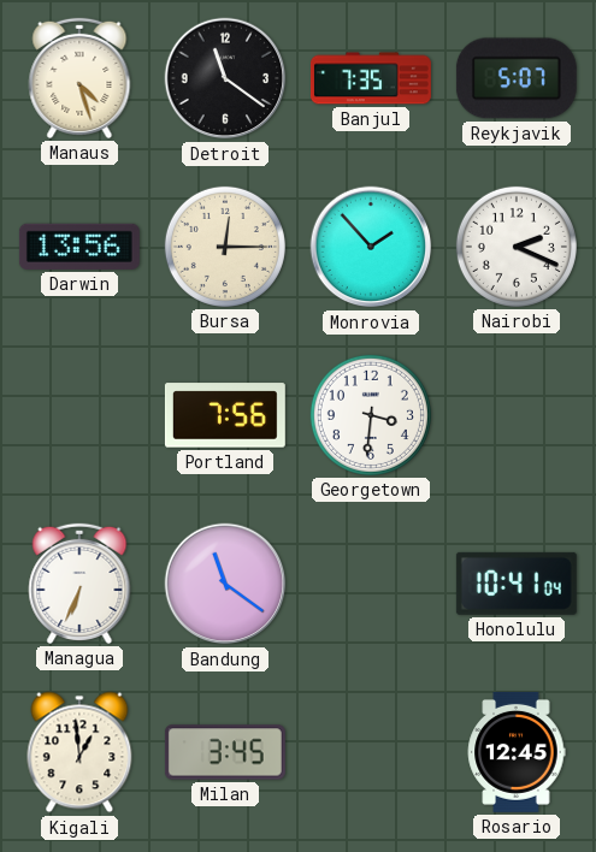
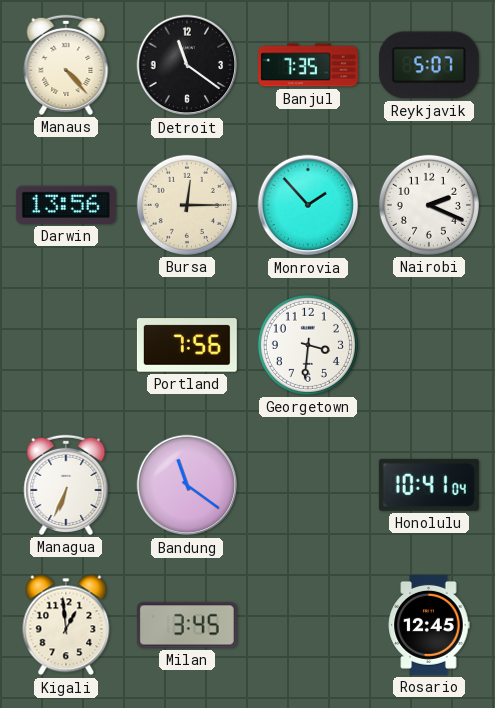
Manaus: 4:27 -> 4:23
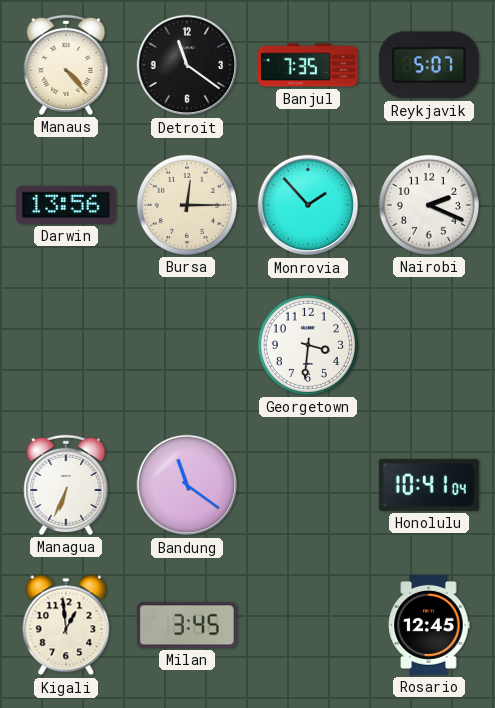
Portland: 7:56 -> none
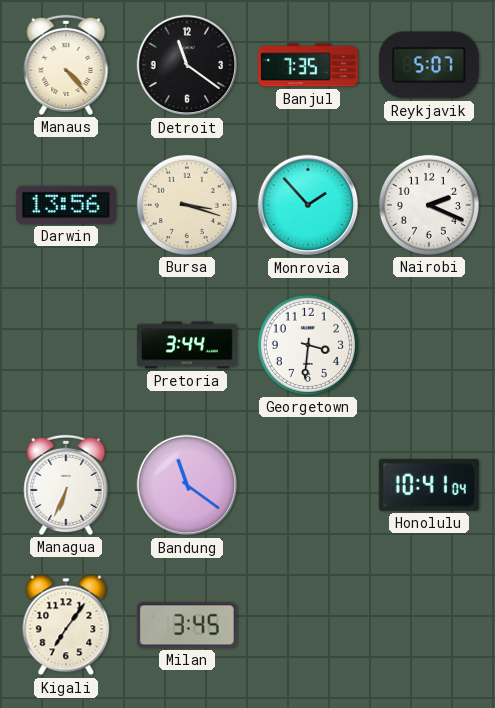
Bursa: 12:15 -> 3:18
Pretoria: none -> 3:44
Kigali: 12:59 -> 7:06
Rosario: 12:45 -> none
